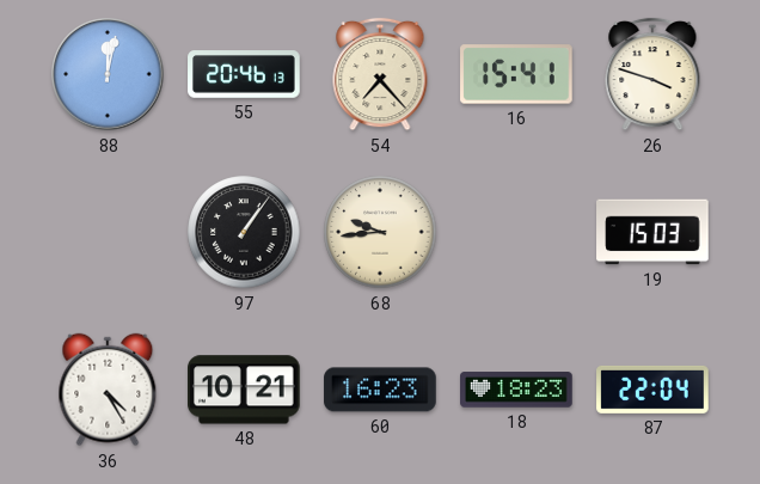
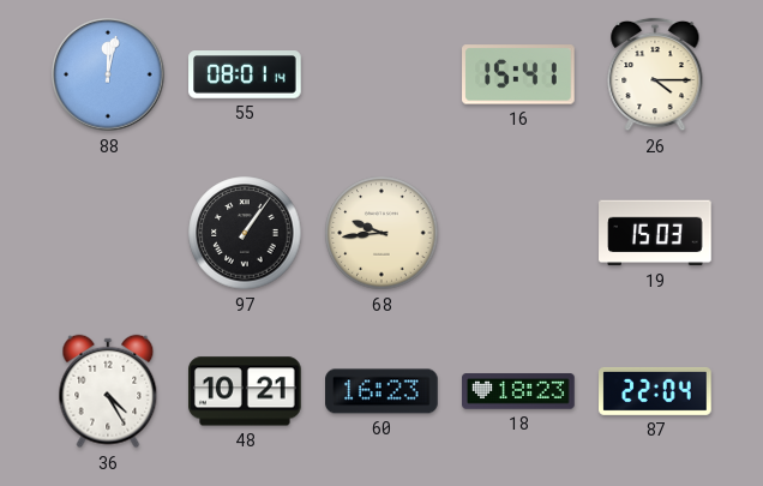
55: 20:46 -> 08:01
54: 7:23 -> none
26: 3:48 -> 4:15
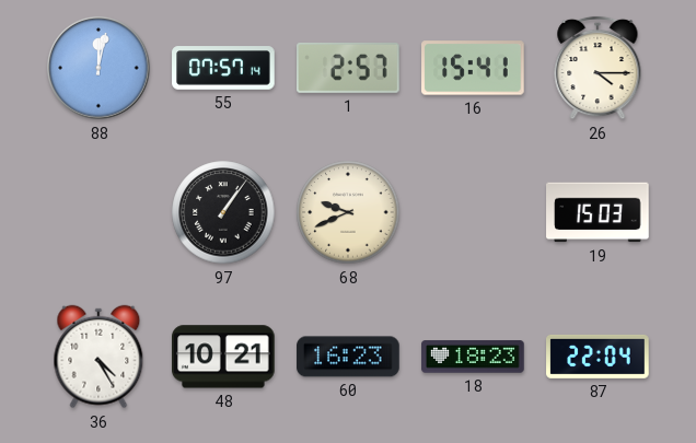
55: 08:01 -> 07:57
1: none -> 2:57
68: 9:44 -> 9:41
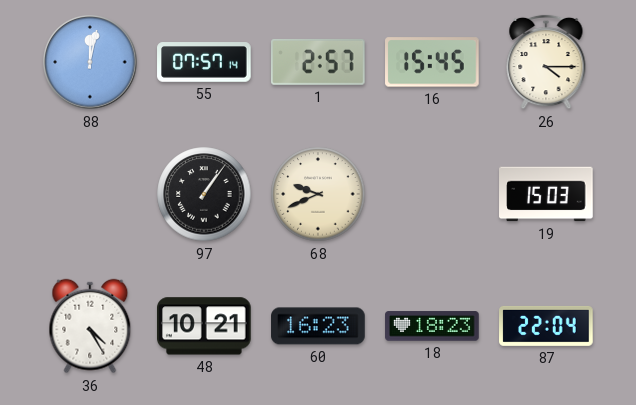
16: 15:41 -> 15:45
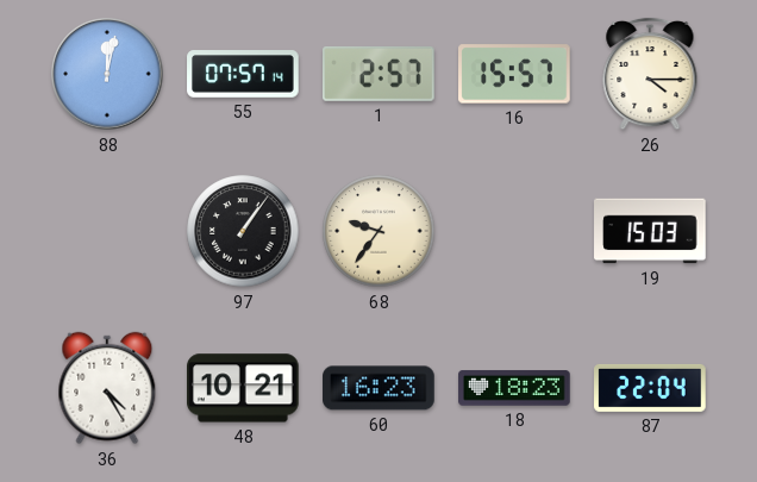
16: 15:45 -> 15:57
68: 9:41 -> 9:36
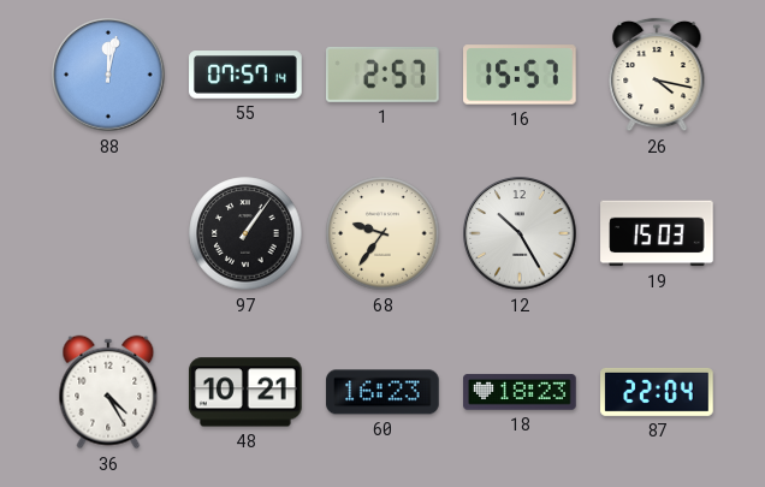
26: 4:15 -> 4:17
12: none -> 10:25
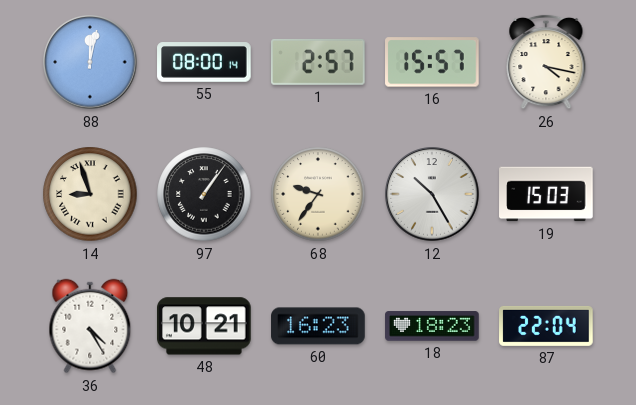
55: 07:57 -> 08:00
14: none -> 8:57
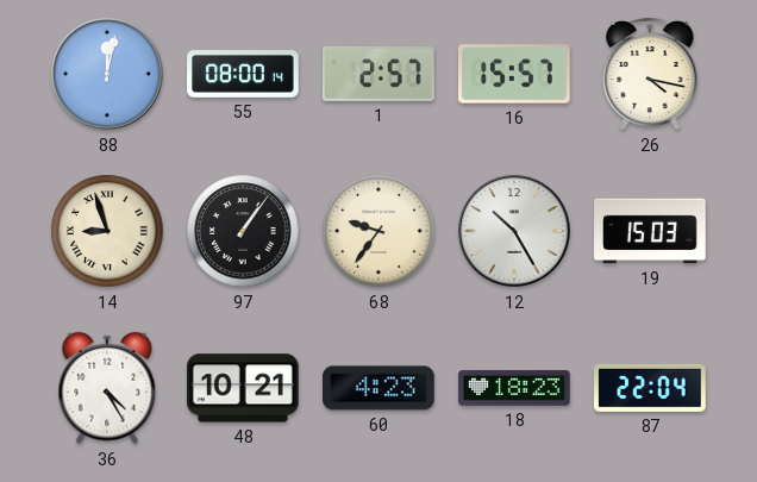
60: 16:23 -> 4:23
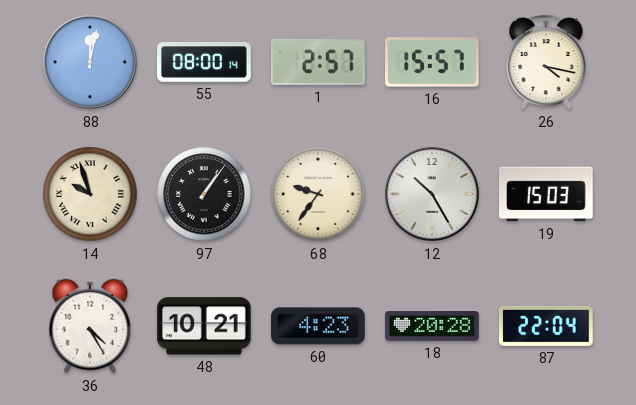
14: 8:57 -> 9:57
18: 18:23 -> 20:28
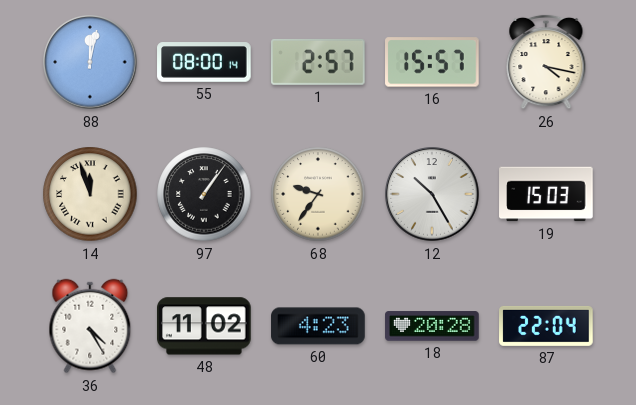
14: 9:57 -> 11:57
48: 10:21 -> 11:02
